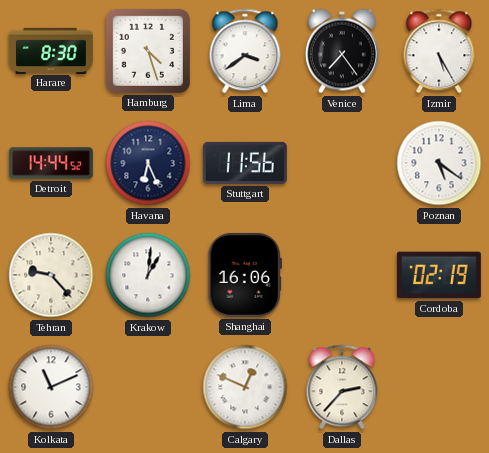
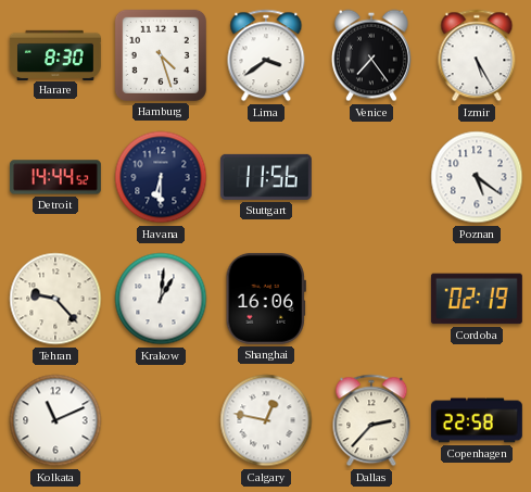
Havana: 6:26 -> 6:30
Calgary: 12:49 -> 12:47
Copenhagen: none -> 22:58
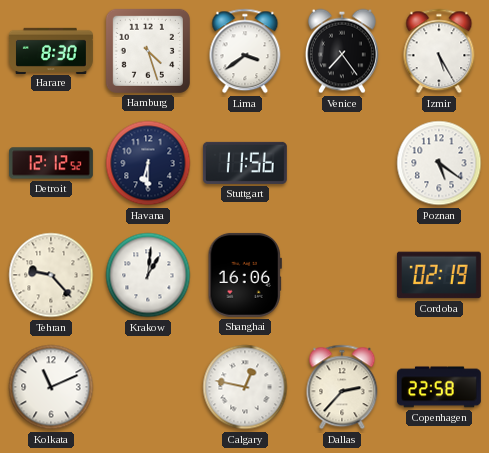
Detroit: 14:44 -> 12:12
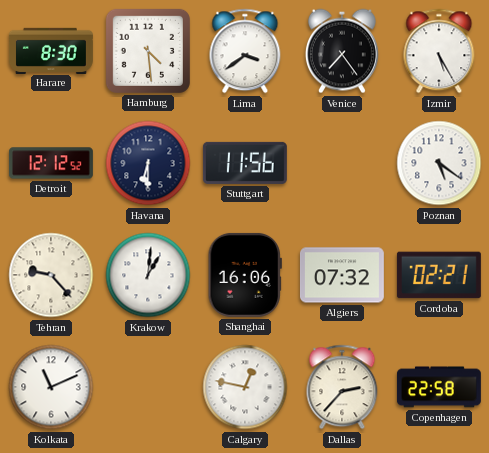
Hamburg: 4:27 -> 4:29
Algiers: none -> 07:32
Cordoba: 02:19 -> 02:21
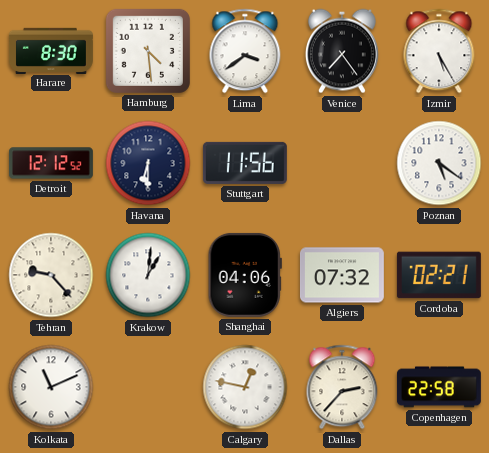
Shanghai: 16:06 -> 04:06
